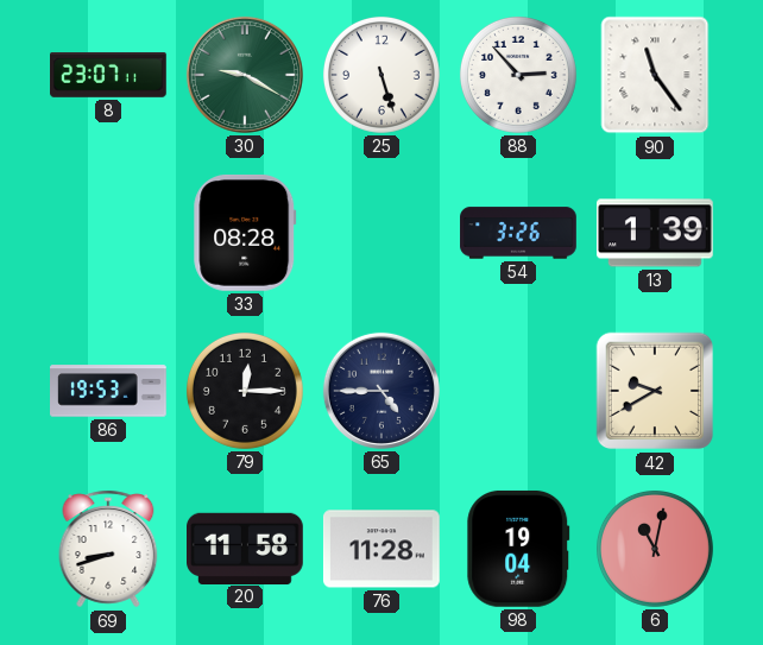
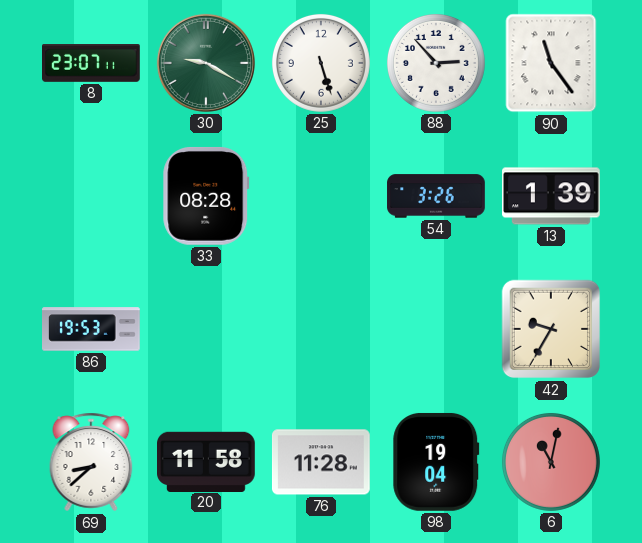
79: 12:15 -> none
65: 4:45 -> none
42: 9:40 -> 9:35
69: 8:42 -> 8:38
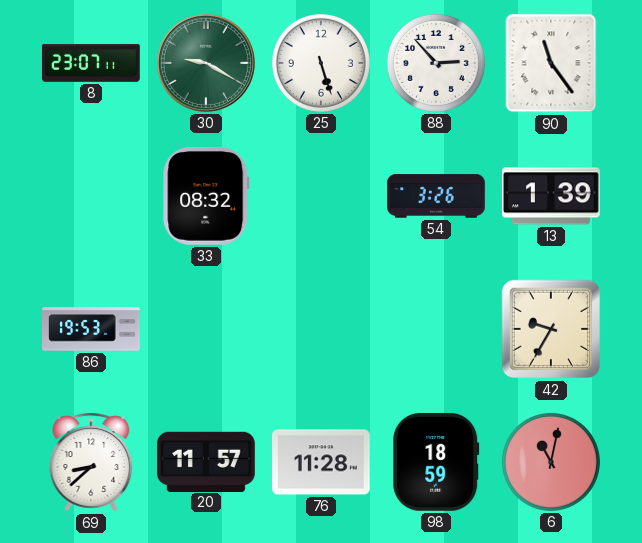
33: 08:28 -> 08:32
20: 11:58 -> 11:57
98: 19:04 -> 18:59
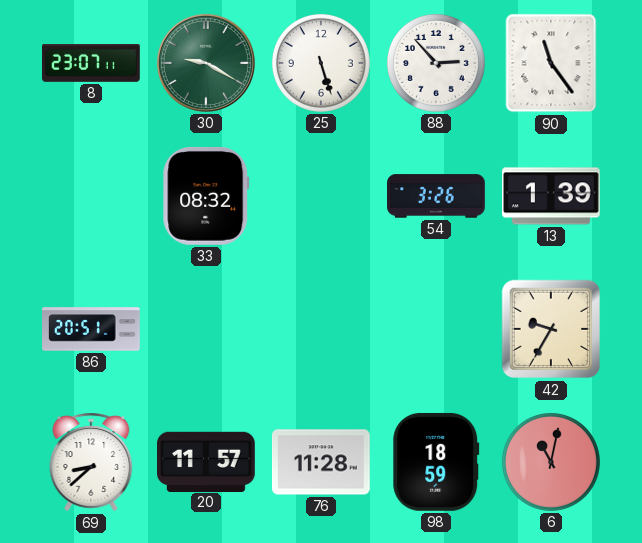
86: 19:53 -> 20:51
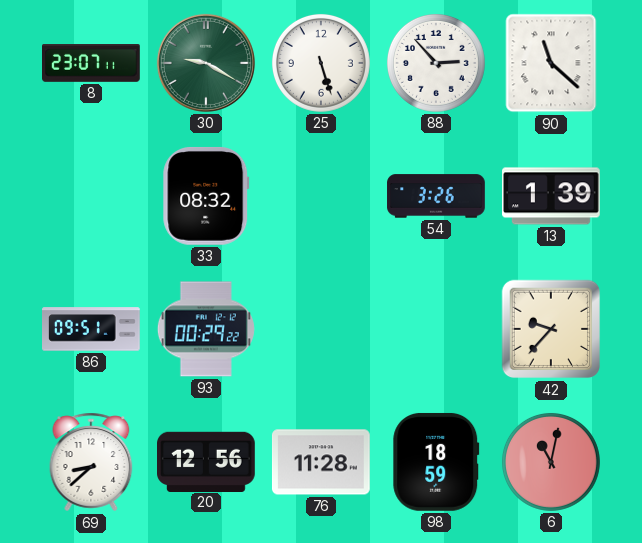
90: 11:24 -> 11:22
86: 20:51 -> 09:51
93: none -> 00:29
42: 9:35 -> 9:37
20: 11:57 -> 12:56
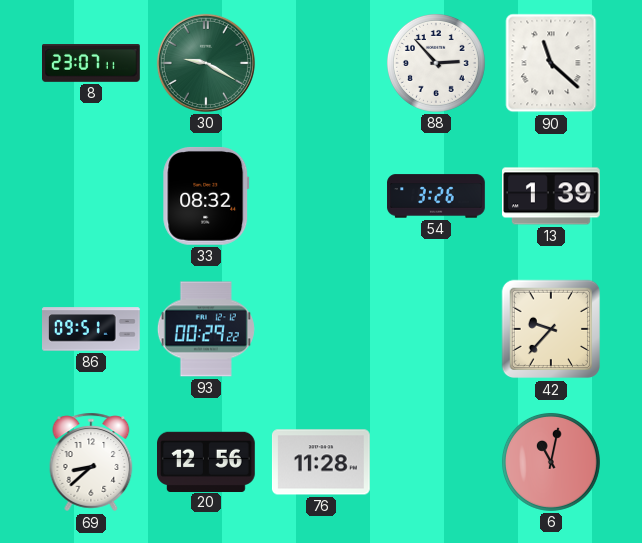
25: 5:27 -> none
98: 18:59 -> none
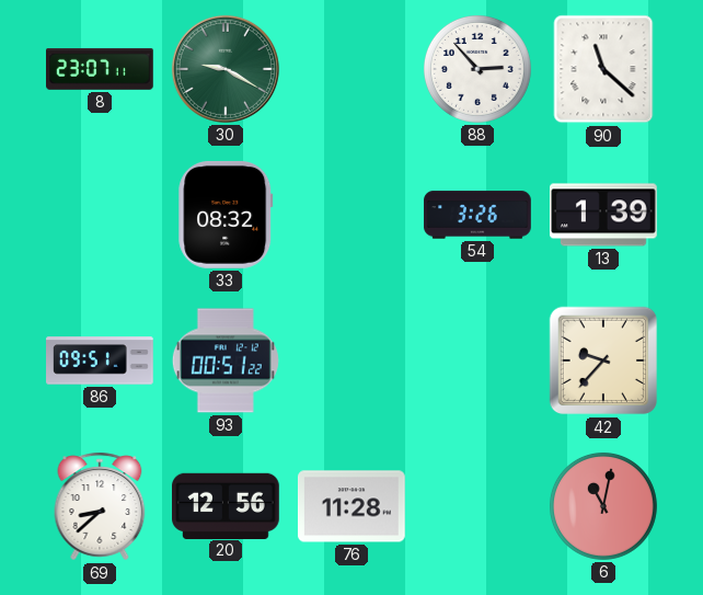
93: 00:29 -> 00:51
